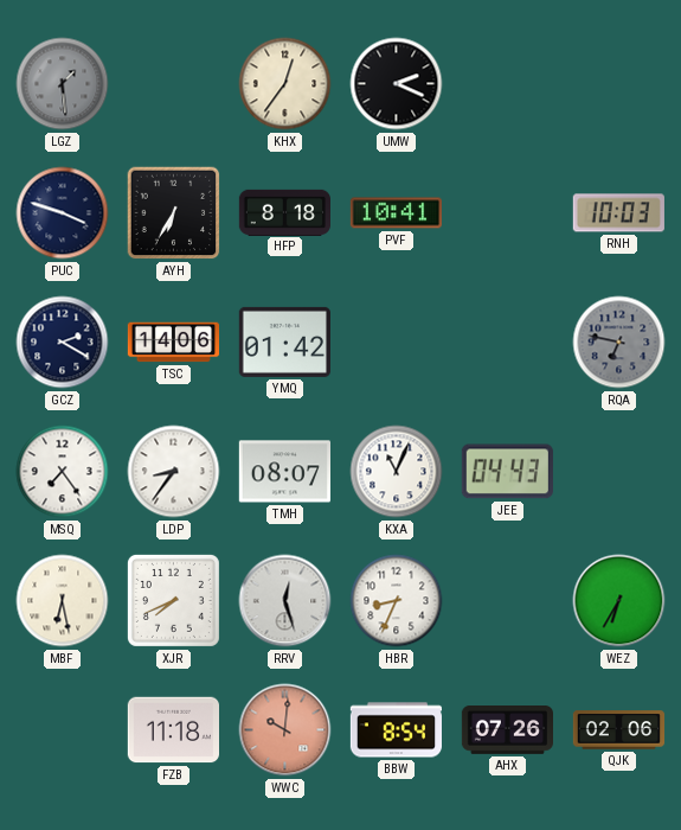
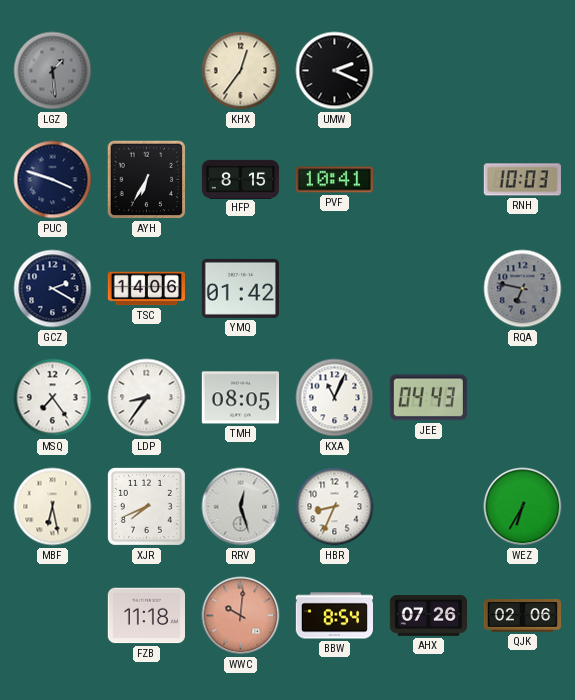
HFP: 8:18 -> 8:15
TMH: 08:07 -> 08:05
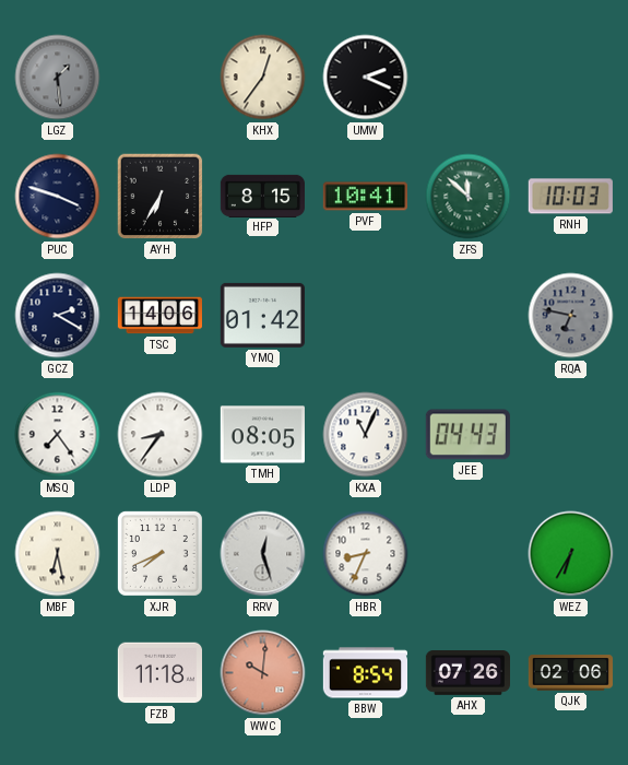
ZFS: none -> 11:52
